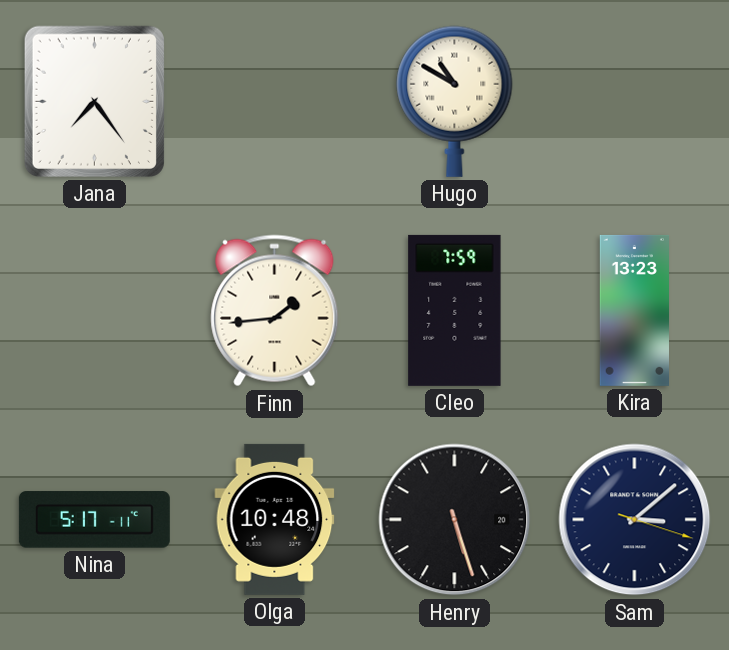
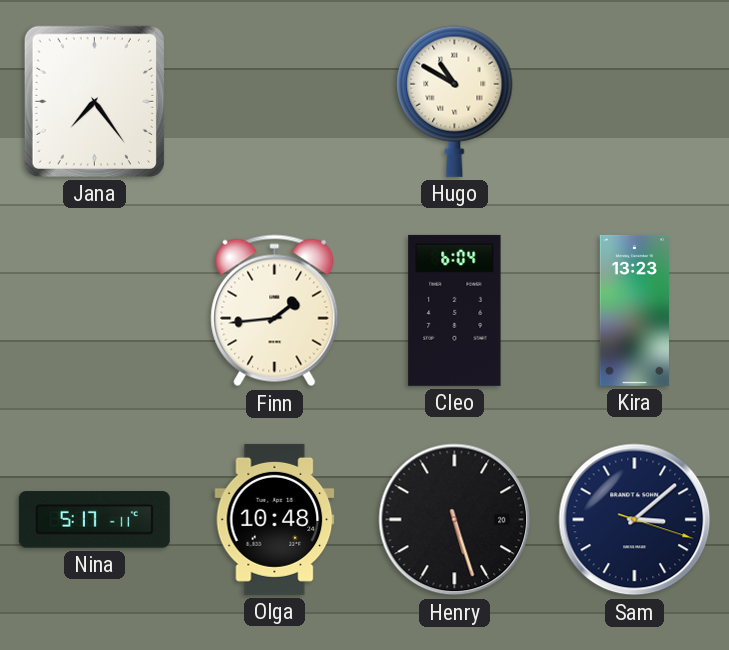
Cleo: 7:59 -> 6:04
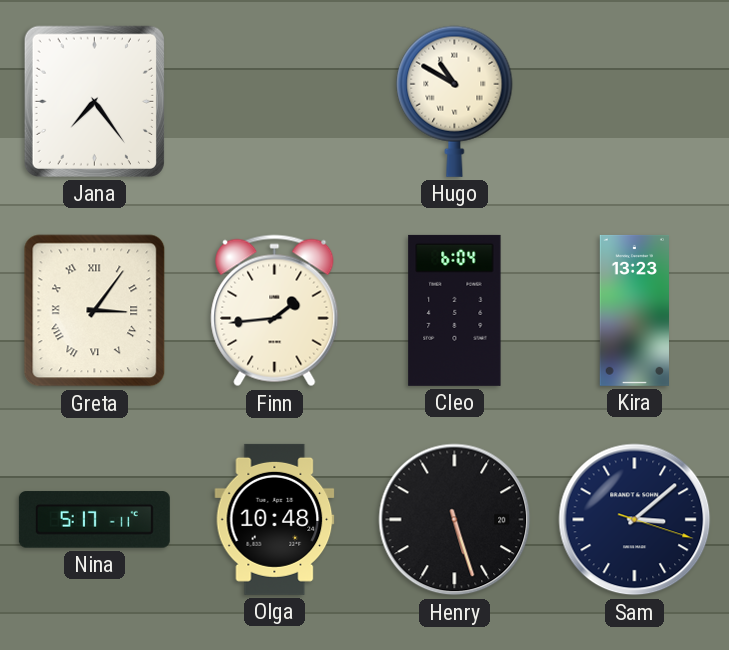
Greta: none -> 3:06
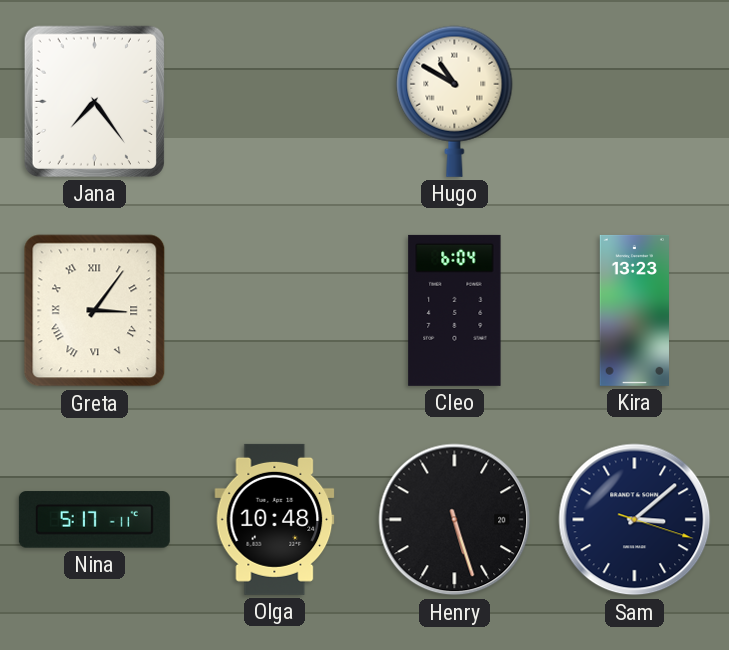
Finn: 1:44 -> none
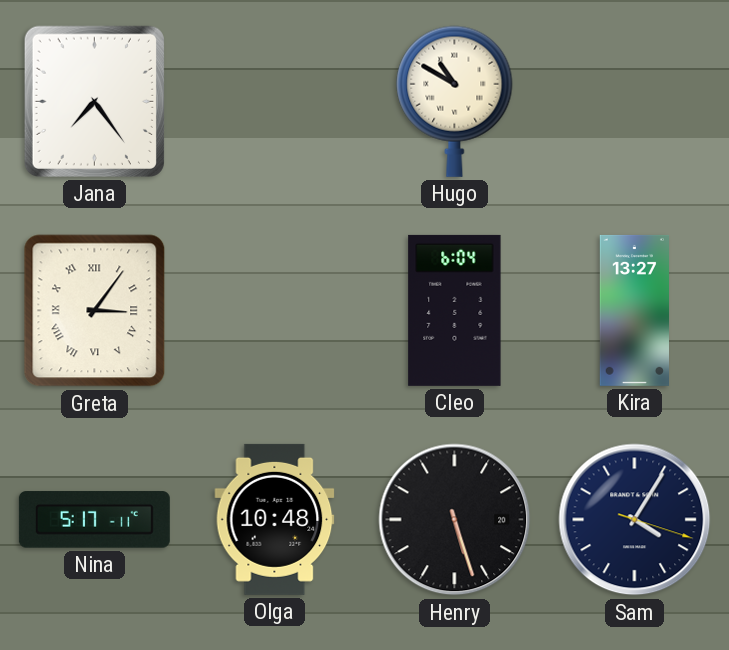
Kira: 13:23 -> 13:27
Sam: 3:08 -> 4:05
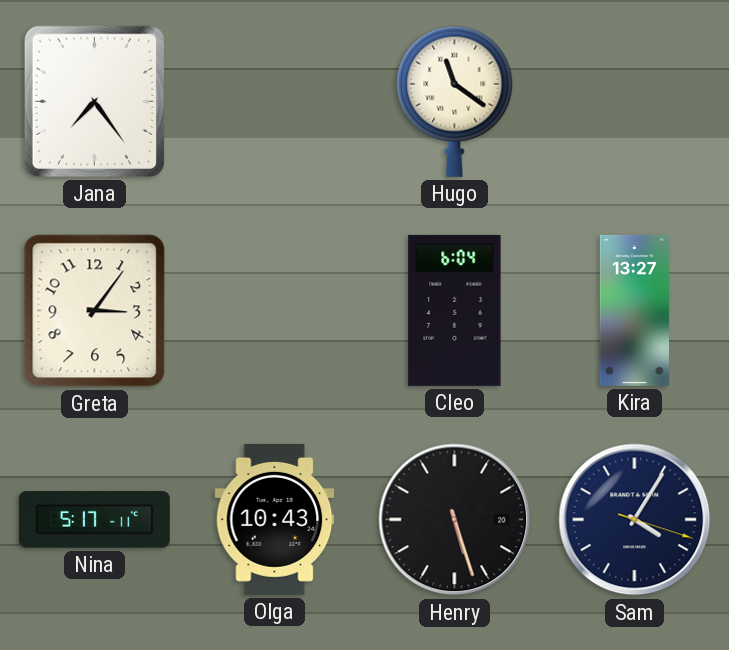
Hugo: 10:50 -> 11:21
Greta numerals: Roman -> Arabic
Olga: 10:48 -> 10:43
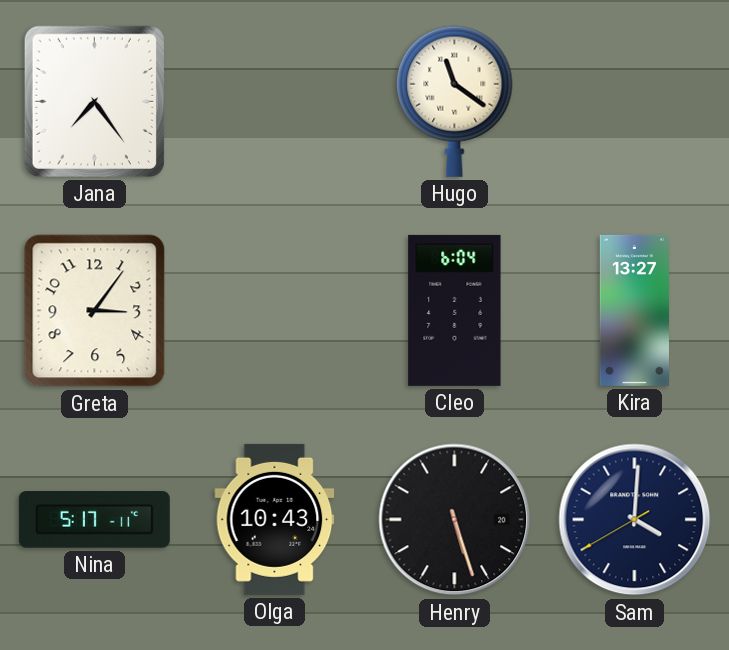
Sam: 4:05 -> 4:00
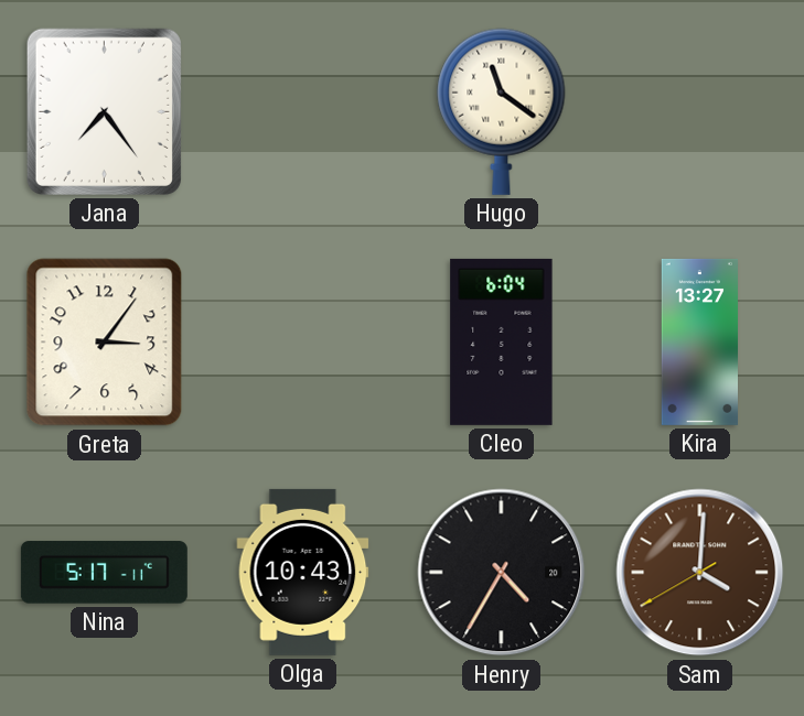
Henry: 5:27 -> 4:35
Sam dial: navy -> brown
